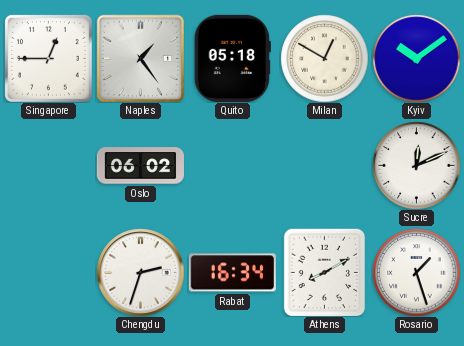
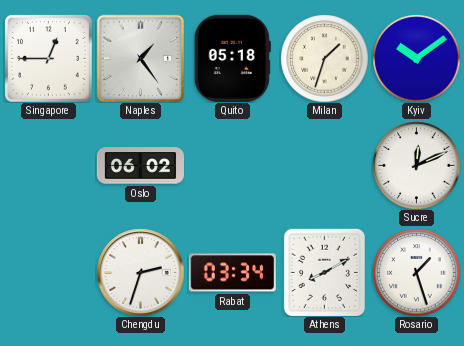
Milan: 12:50 -> 1:33
Rabat: 16:34 -> 03:34
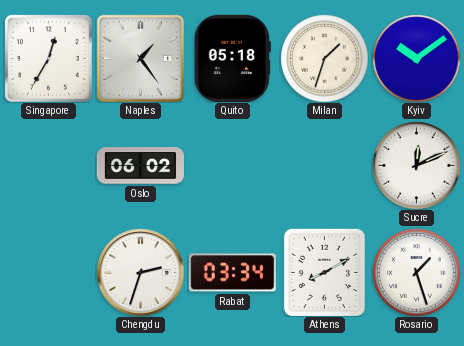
Singapore: 12:45 -> 12:35
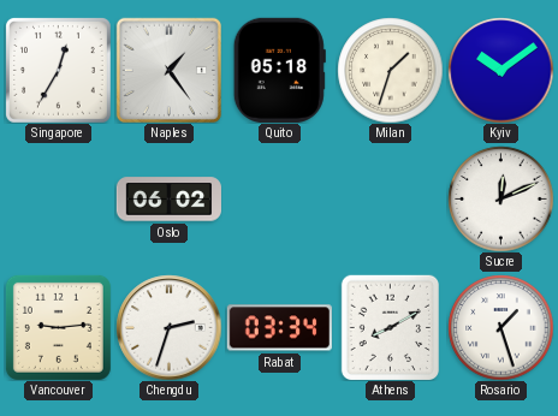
Vancouver: none -> 9:14
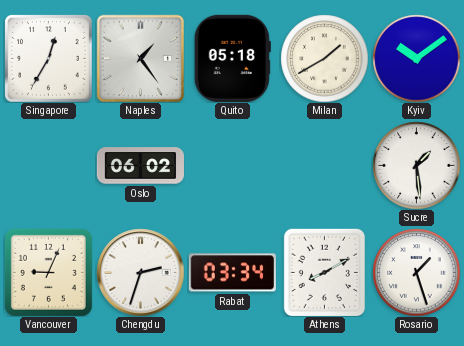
Milan: 1:33 -> 1:40
Sucre: 12:11 -> 1:29
Vancouver: 9:14 -> 9:04
